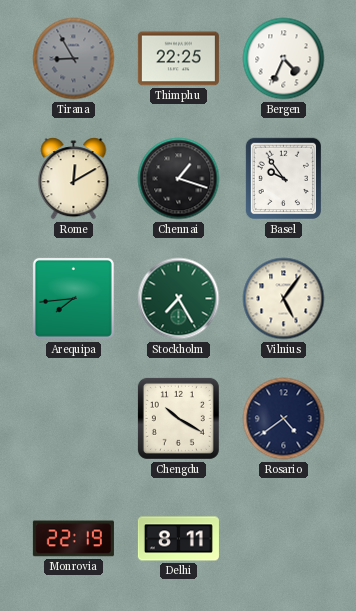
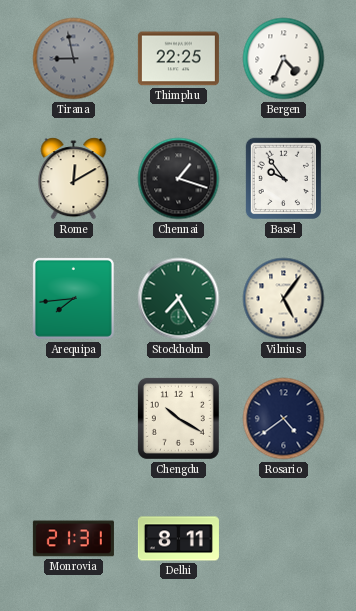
Tirana: 8:55 -> 8:58
Monrovia: 22:19 -> 21:31
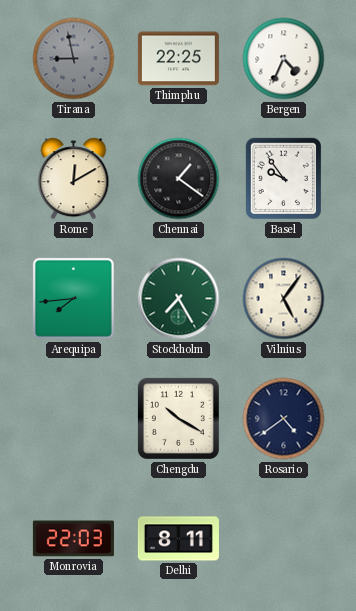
Chennai: 1:18 -> 1:21
Monrovia: 21:31 -> 22:03
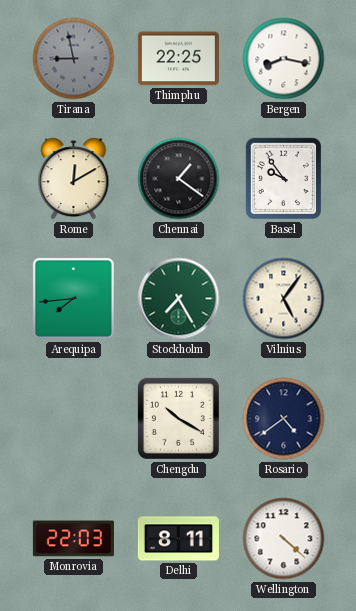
Bergen: 4:34 -> 8:17
Wellington: none -> 4:22
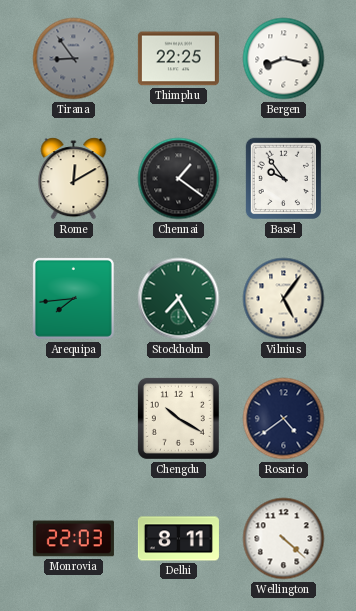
Tirana: 8:58 -> 8:54
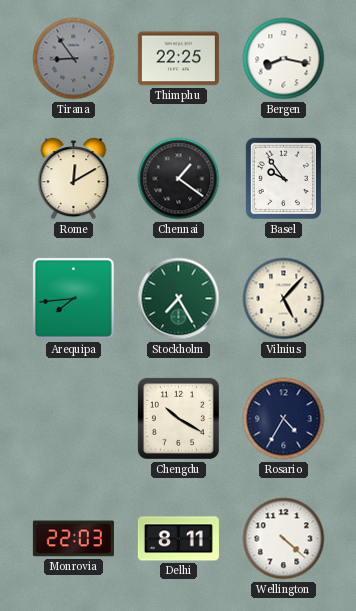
Vilnius: 5:06 -> 5:07
Rosario: 4:39 -> 4:35
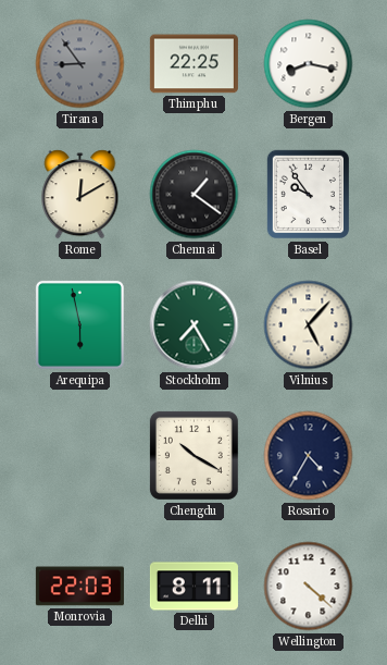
Arequipa: 7:44 -> 5:58
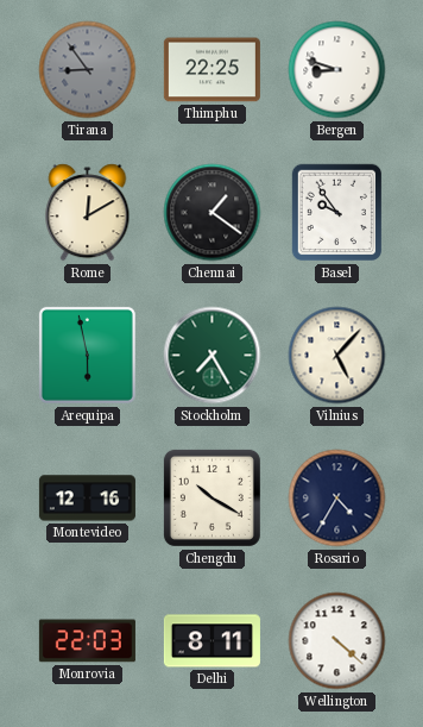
Bergen: 8:17 -> 8:48
Montevideo: none -> 12:16
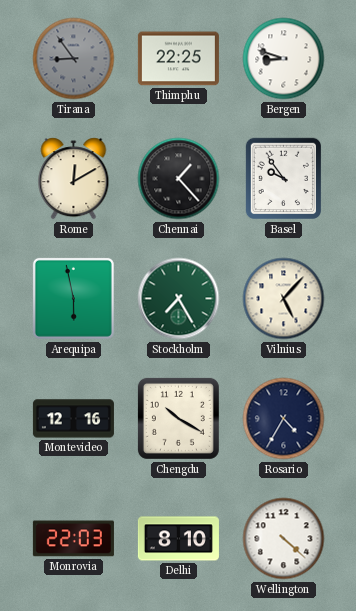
Chennai: 1:21 -> 1:23
Delhi: 8:11 -> 8:10
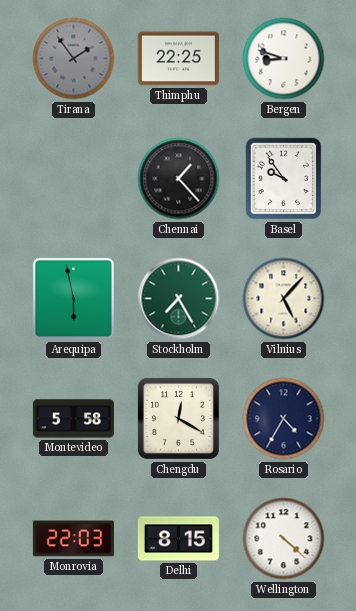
Tirana: 8:54 -> 1:54
Rome: 12:10 -> none
Montevideo: 12:16 -> 5:58
Chengdu: 10:20 -> 12:20
Delhi: 8:10 -> 8:15
